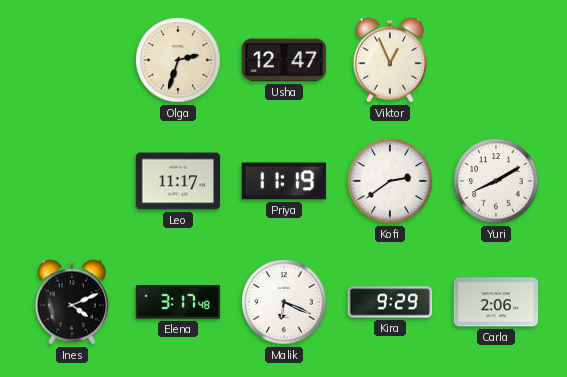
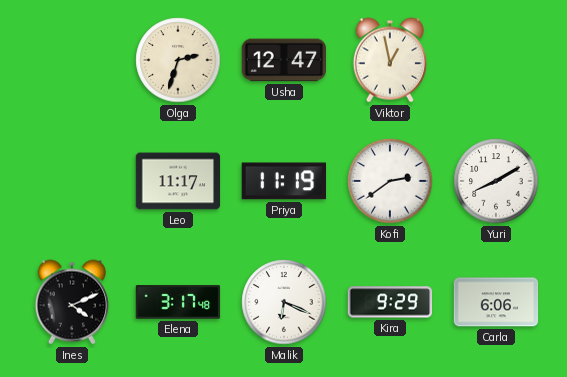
Viktor: 12:56 -> 12:58
Carla: 2:06 -> 6:06
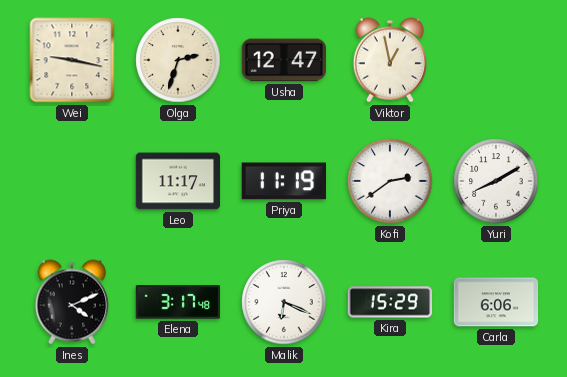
Wei: none -> 9:17
Kira: 9:29 -> 15:29
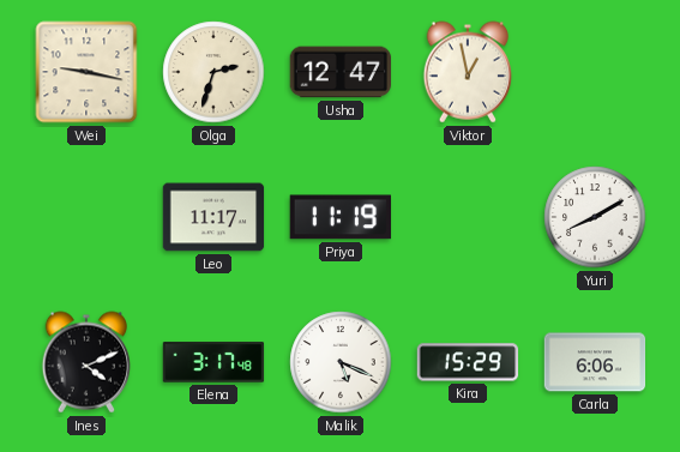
Kofi: 2:39 -> none
Malik: 6:19 -> 5:19
